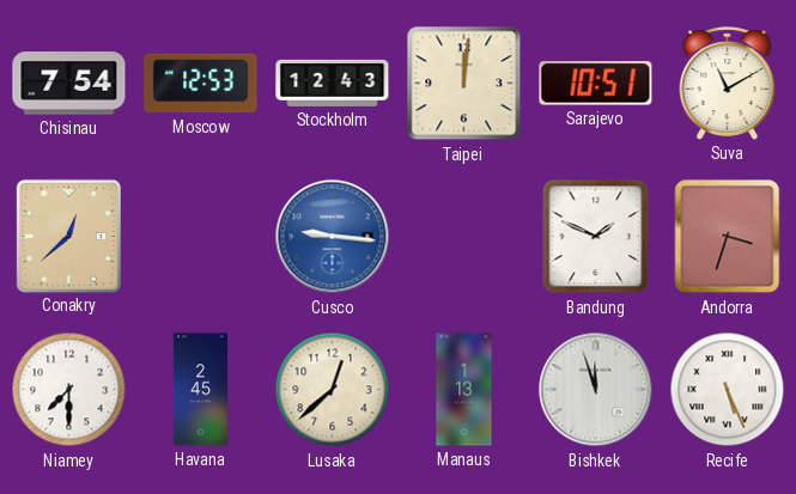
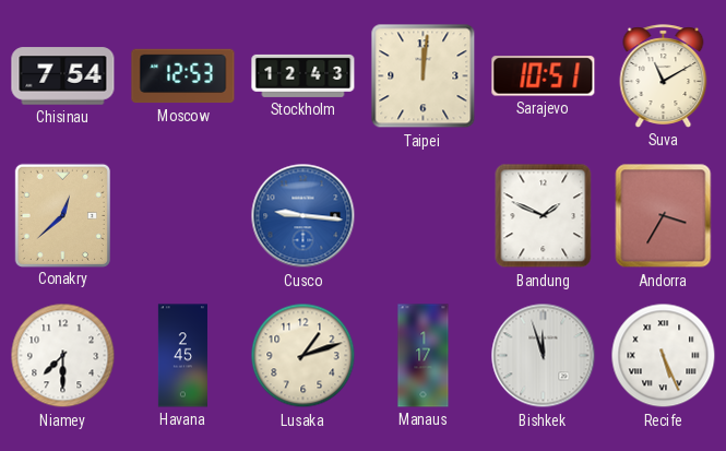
Andorra: 3:33 -> 3:35
Lusaka: 12:38 -> 1:12
Manaus: 1:13 -> 1:17
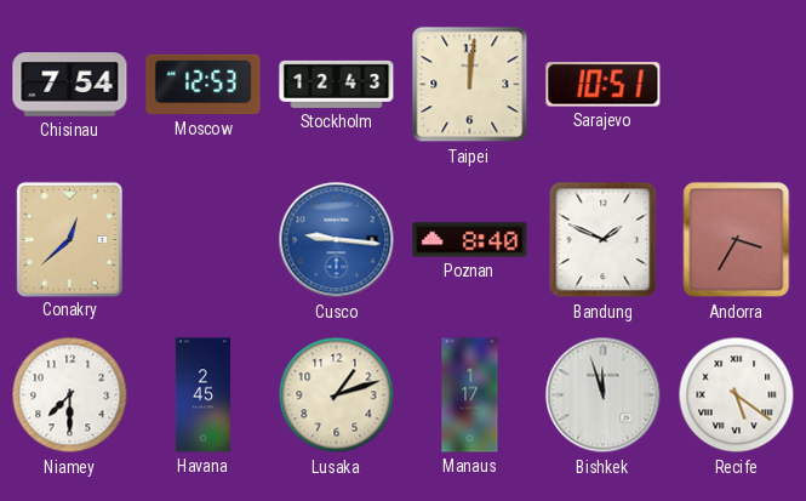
Suva: 11:10 -> none
Poznan: none -> 8:40
Recife: 5:26 -> 5:21
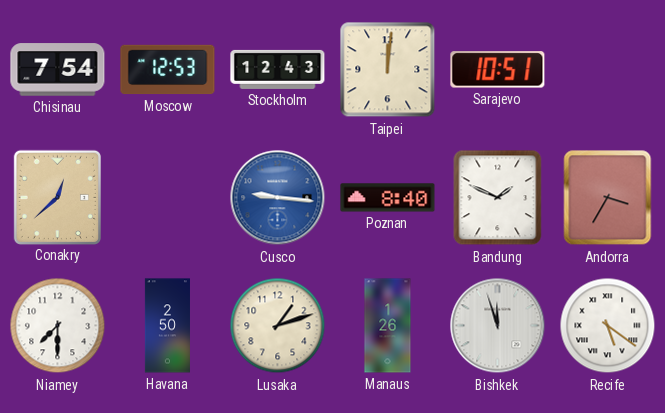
Havana: 2:45 -> 2:50
Manaus: 1:17 -> 1:26
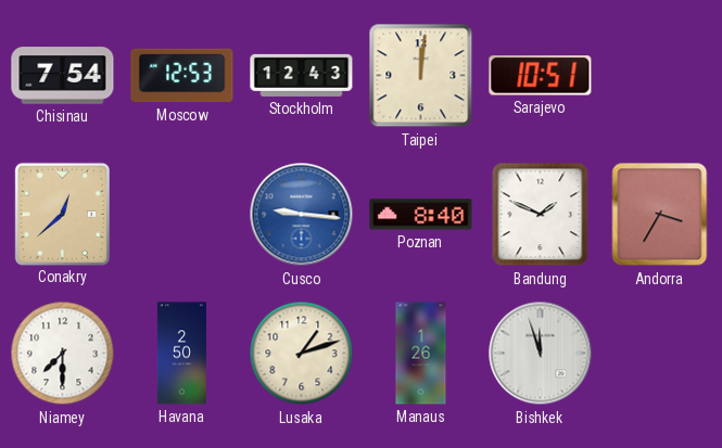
Recife: 5:21 -> none
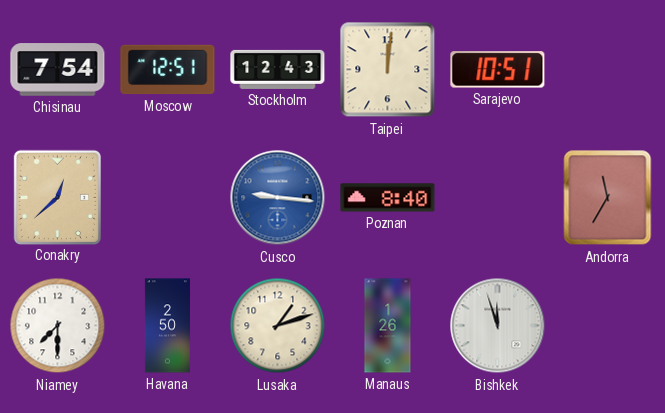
Moscow: 12:53 -> 12:51
Bandung: 1:49 -> none
Andorra: 3:35 -> 11:35
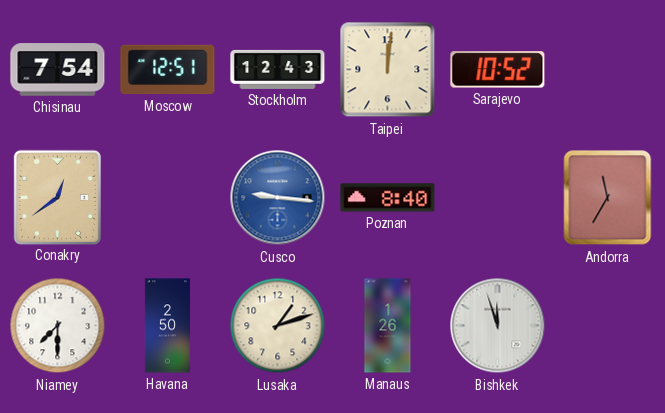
Sarajevo: 10:51 -> 10:52
Conakry: 12:38 -> 12:39
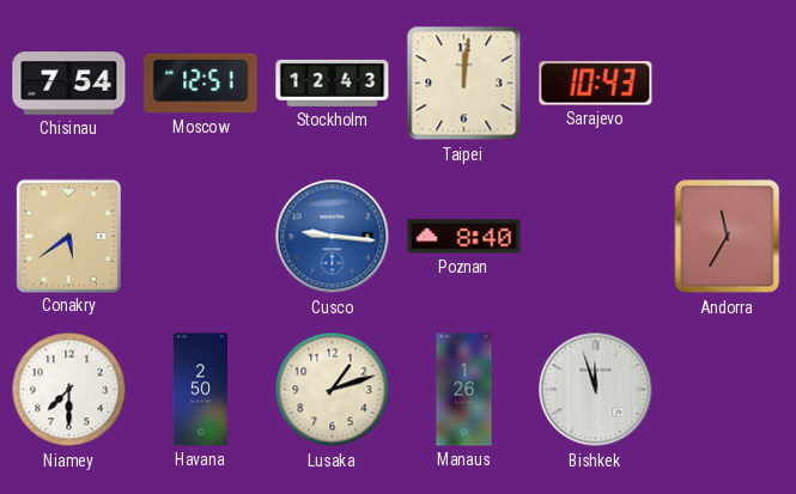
Sarajevo: 10:52 -> 10:43
Conakry: 12:39 -> 5:39
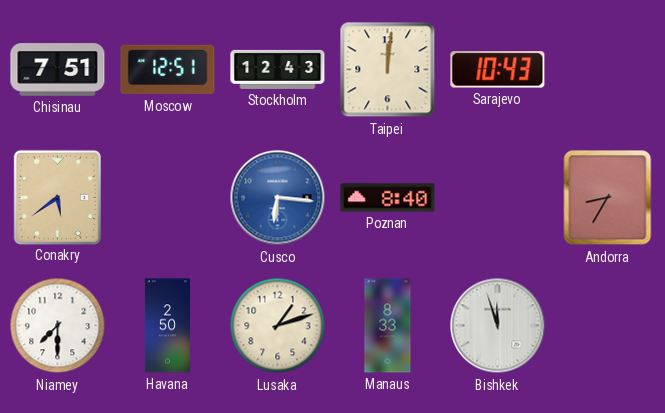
Chisinau: 7:54 -> 7:51
Cusco: 9:16 -> 6:16
Andorra: 11:35 -> 8:35
Manaus: 1:26 -> 8:33
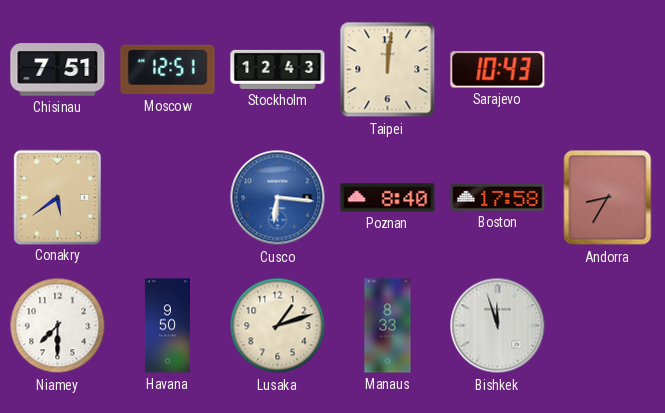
Boston: none -> 17:58
Havana: 2:50 -> 9:50
